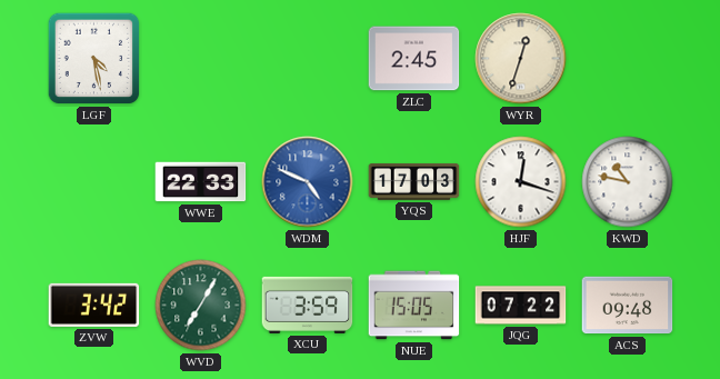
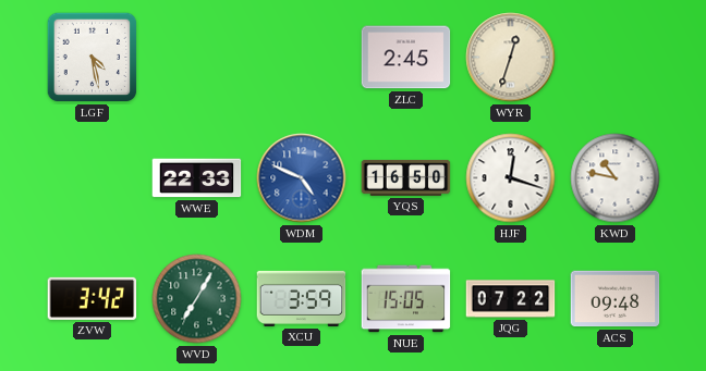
YQS: 17:03 -> 16:50
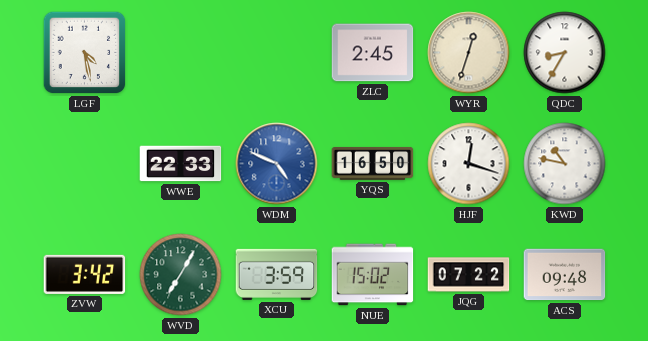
QDC: none -> 8:35
NUE: 15:05 -> 15:02
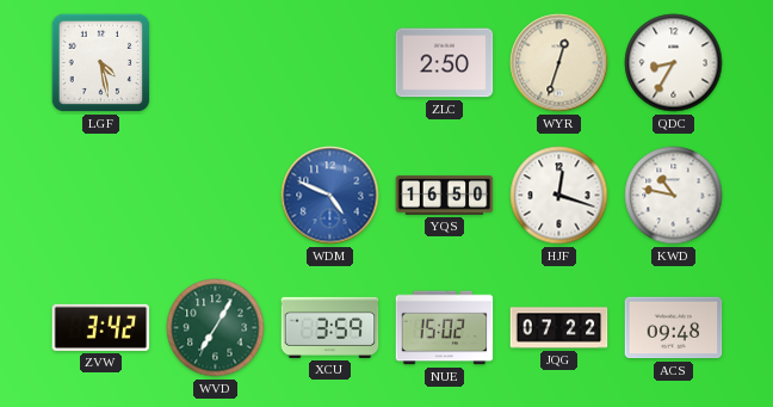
ZLC: 2:45 -> 2:50
WWE: 22:33 -> none
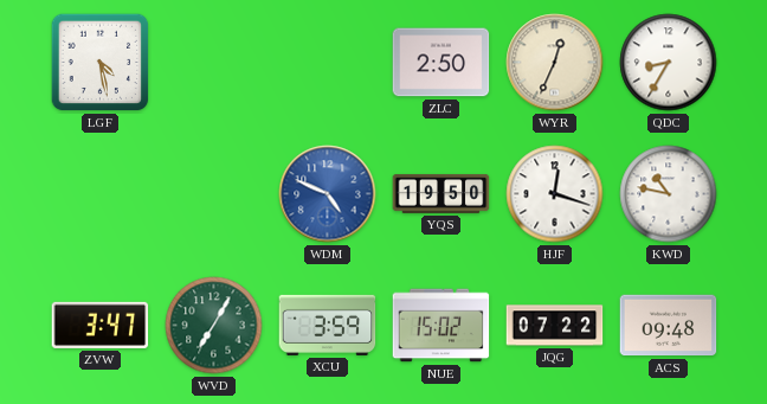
WYR: 12:33 -> 12:34
YQS: 16:50 -> 19:50
ZVW: 3:42 -> 3:47
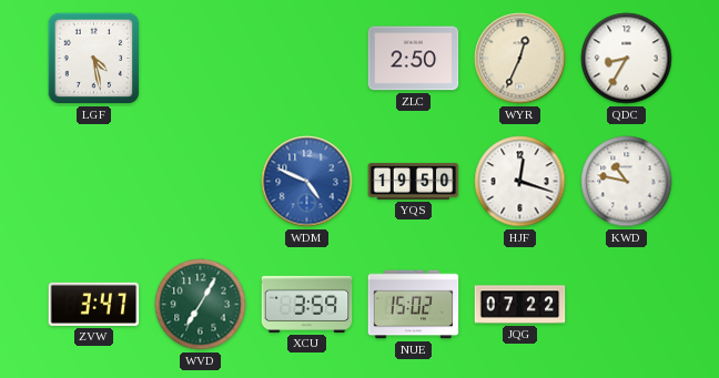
ACS: 09:48 -> none
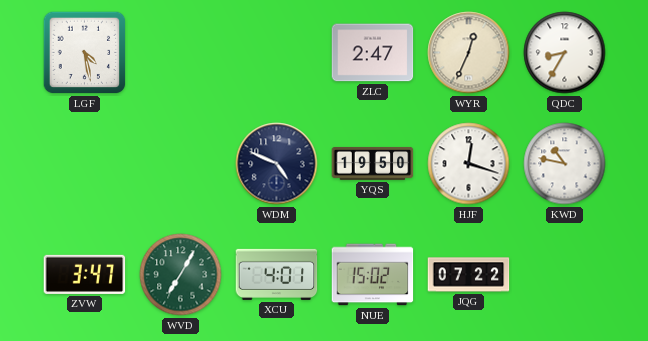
ZLC: 2:50 -> 2:47
WDM dial: blue -> navy
XCU: 3:59 -> 4:01
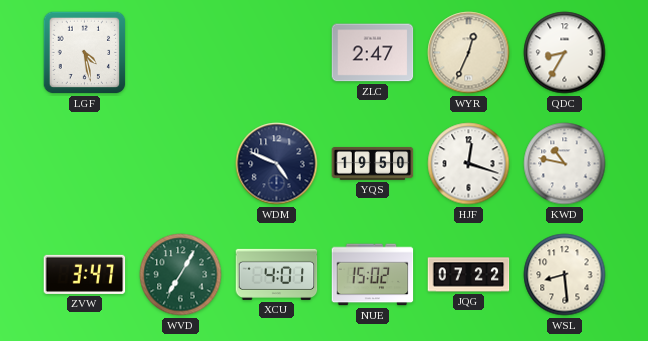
WSL: none -> 8:29
